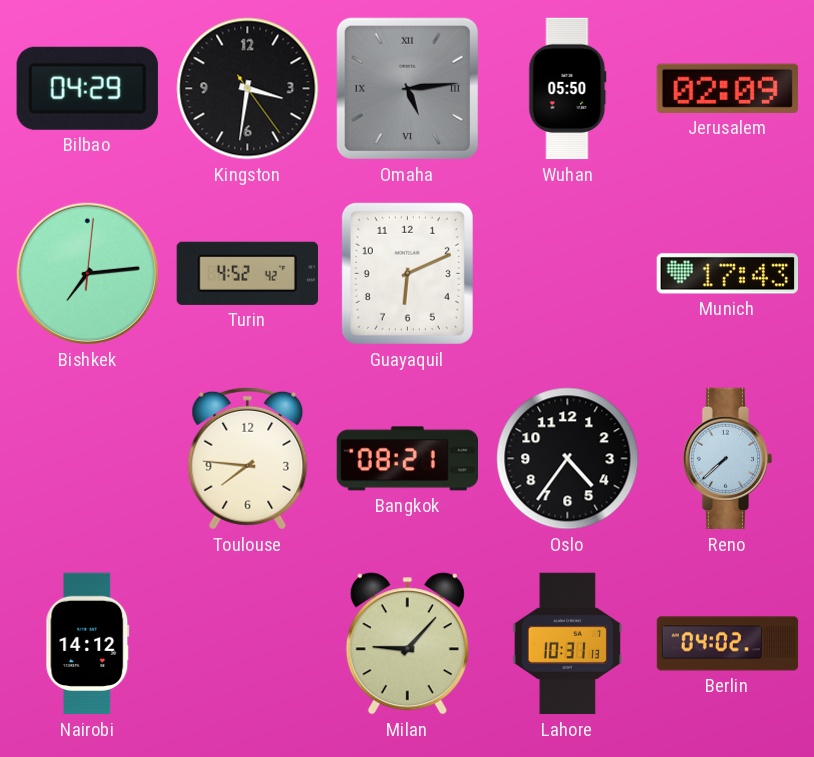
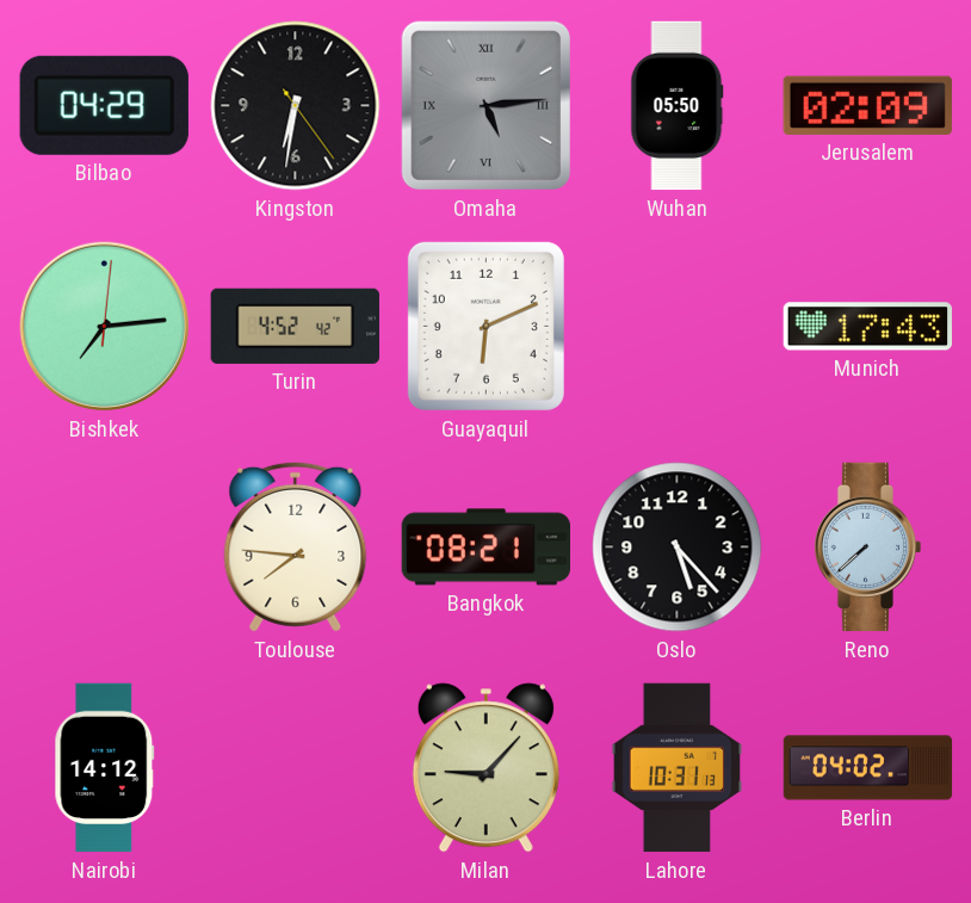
Kingston: 3:31 -> 6:31
Oslo: 4:36 -> 5:23
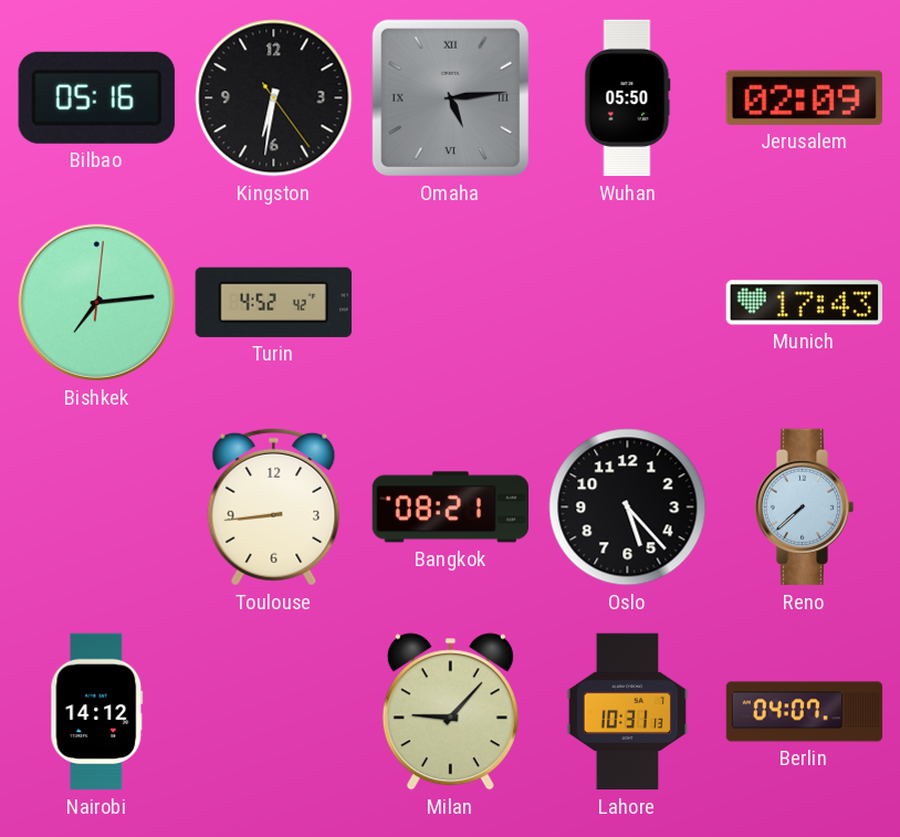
Bilbao: 04:29 -> 05:16
Guayaquil: 6:11 -> none
Toulouse: 7:46 -> 8:44
Berlin: 04:02 -> 04:07
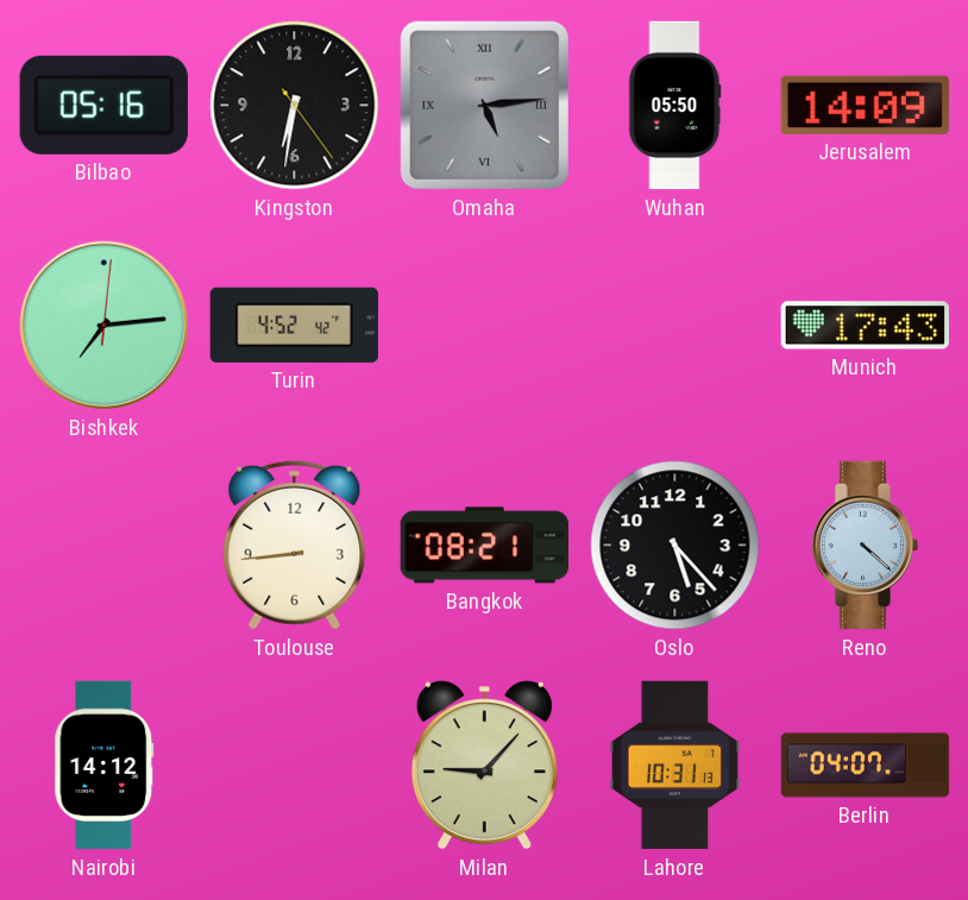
Jerusalem: 02:09 -> 14:09
Reno: 7:38 -> 4:22
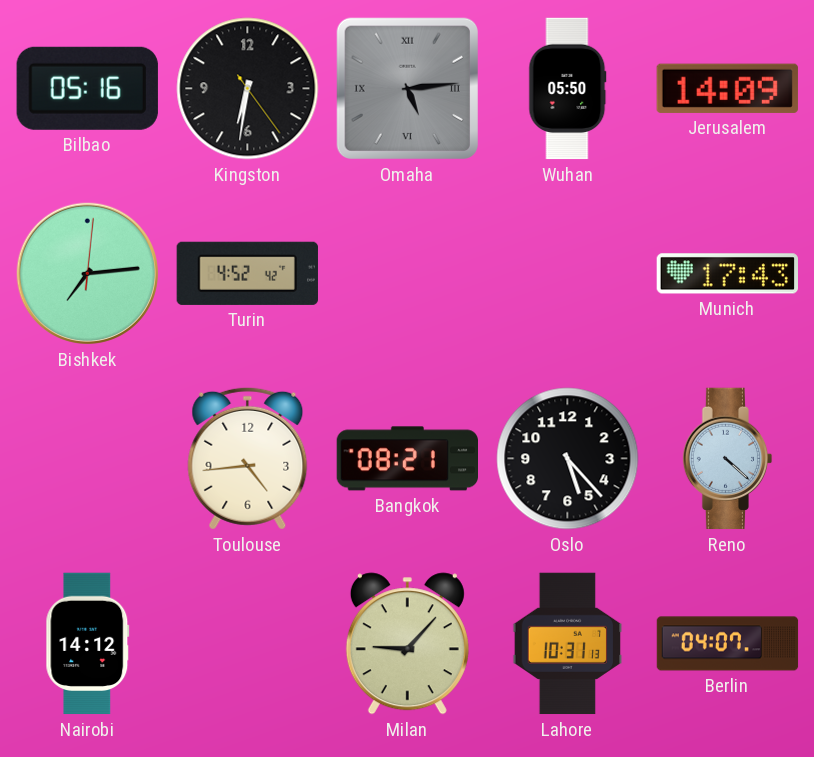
Toulouse: 8:44 -> 4:44
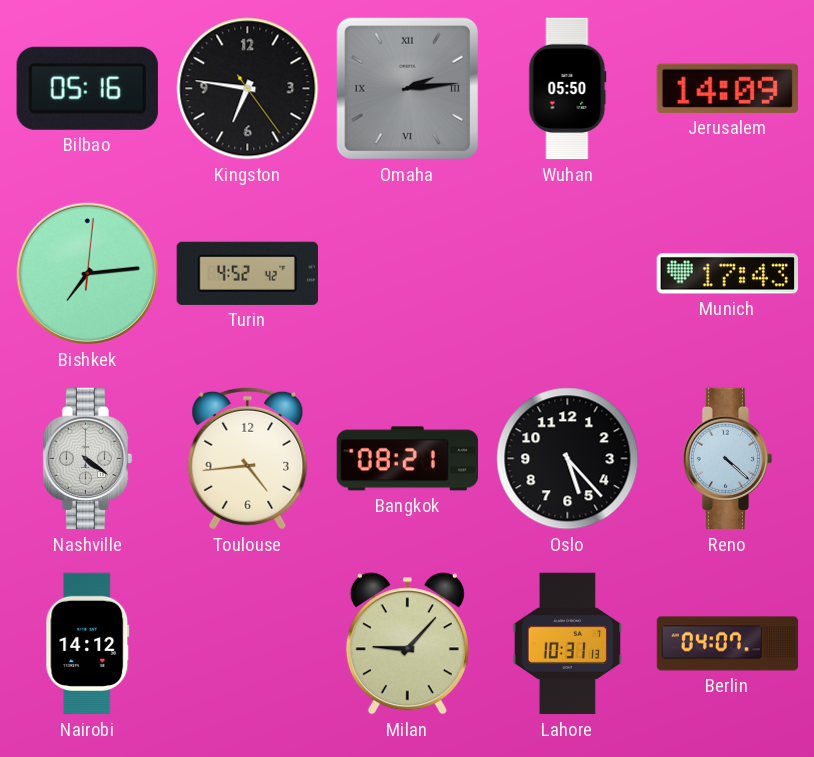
Kingston: 6:31 -> 6:46
Omaha: 5:14 -> 2:14
Nashville: none -> 4:21
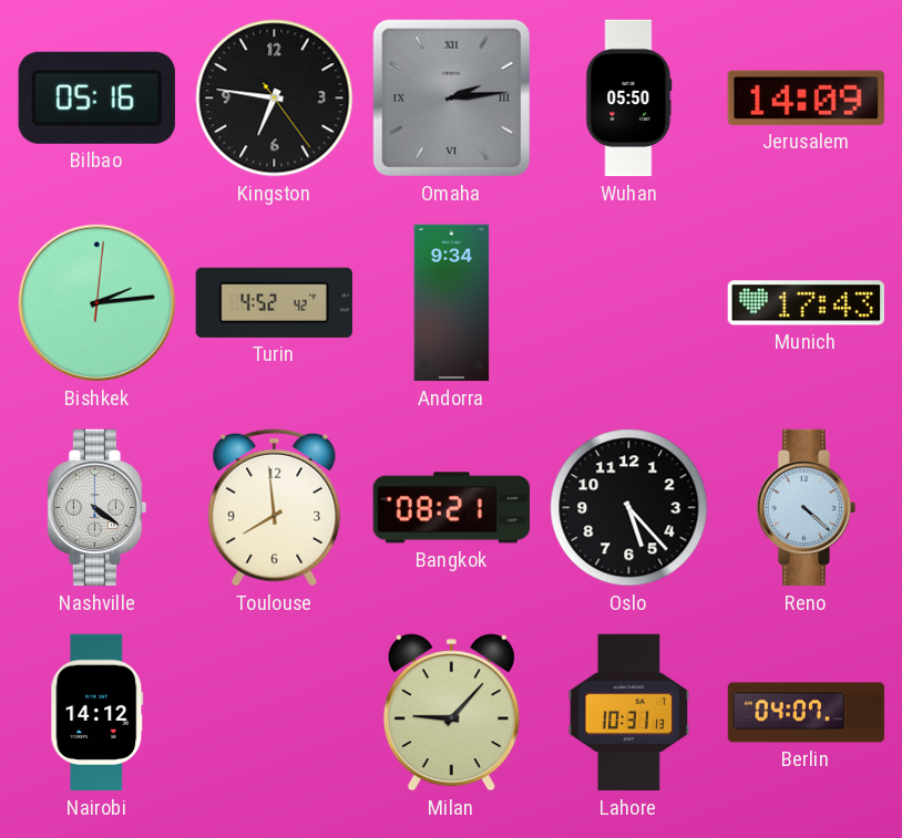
Bishkek: 7:14 -> 2:14
Andorra: none -> 9:34
Toulouse: 4:44 -> 7:59
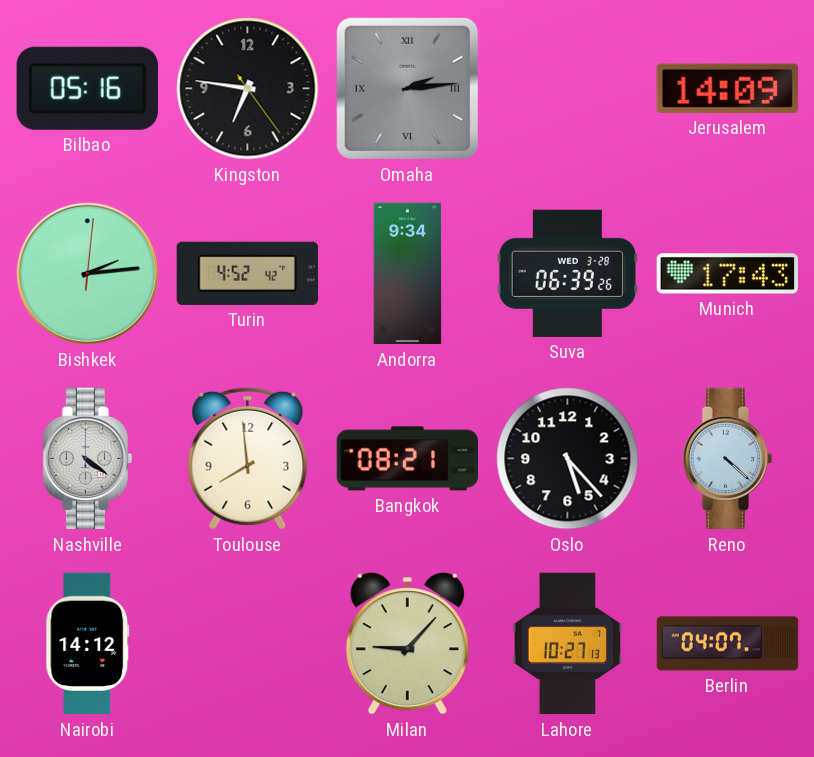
Wuhan: 05:50 -> none
Suva: none -> 06:39
Lahore: 10:31 -> 10:27
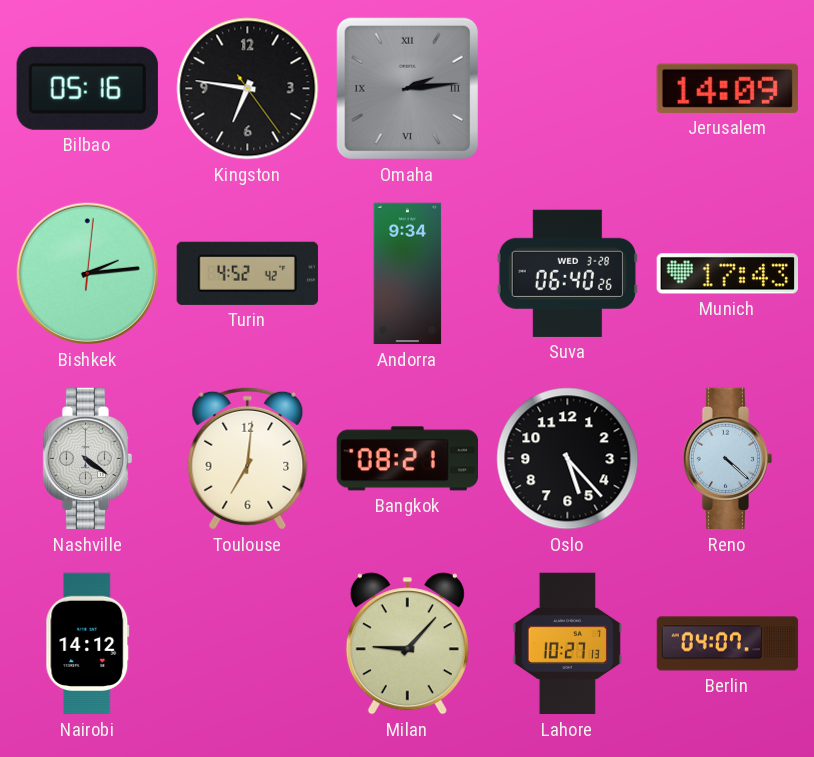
Suva: 06:39 -> 06:40
Toulouse: 7:59 -> 7:01
